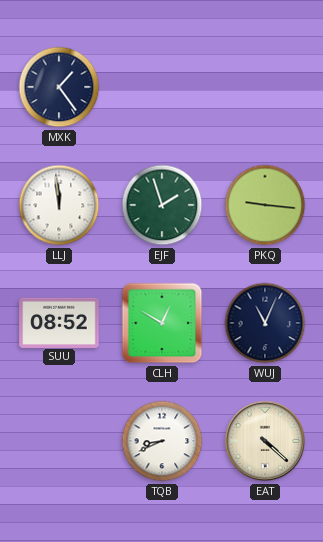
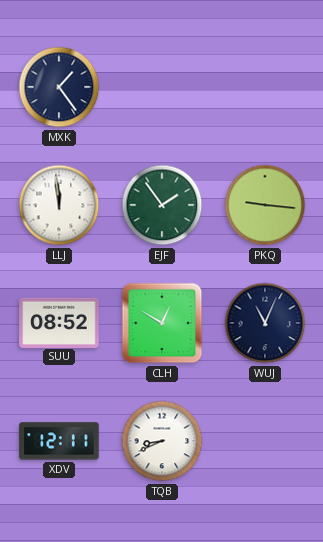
EJF: 1:57 -> 1:54
XDV: none -> 12:11
EAT: 4:22 -> none
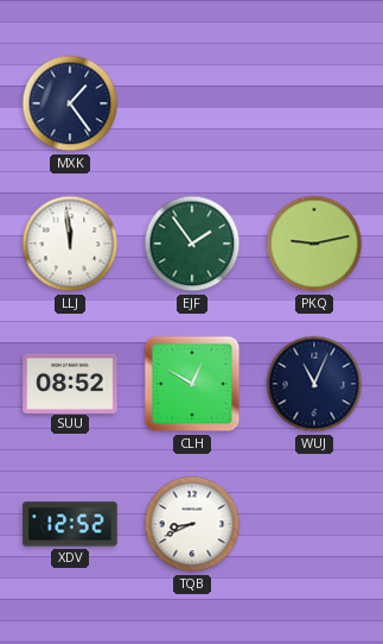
PKQ: 9:16 -> 9:13
XDV: 12:11 -> 12:52
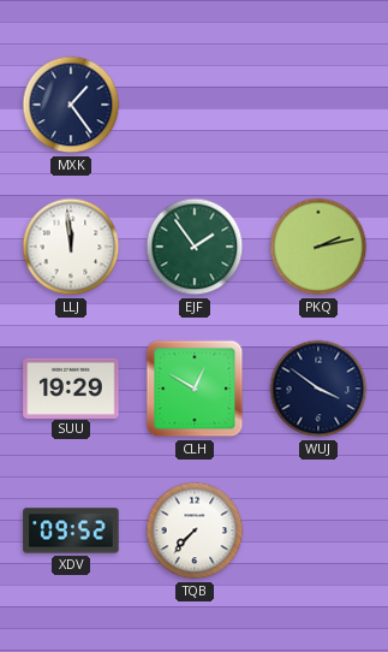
PKQ: 9:13 -> 2:13
SUU: 08:52 -> 19:29
WUJ: 11:04 -> 3:51
XDV: 12:52 -> 09:52
TQB: 8:41 -> 7:37
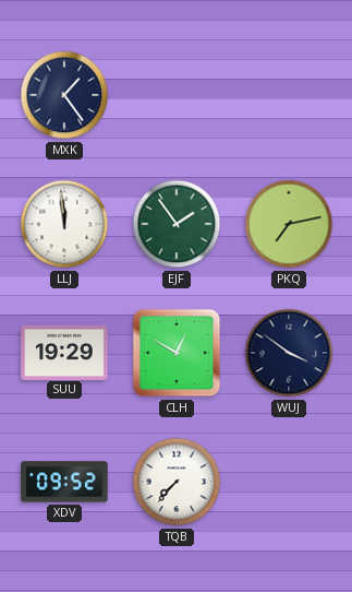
PKQ: 2:13 -> 7:13
